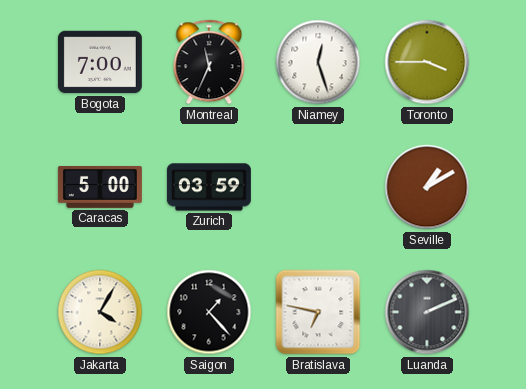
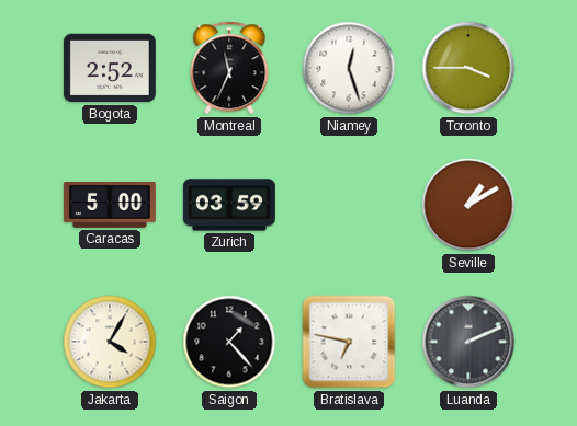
Bogota: 7:00 -> 2:52
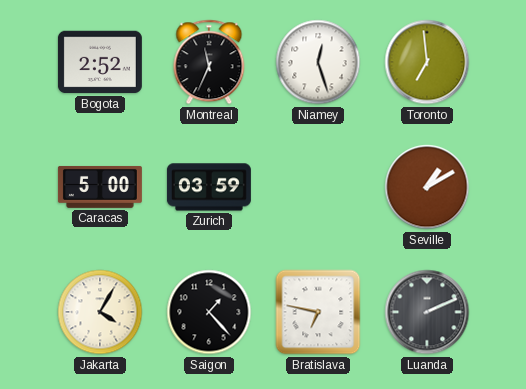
Toronto: 3:45 -> 6:59
